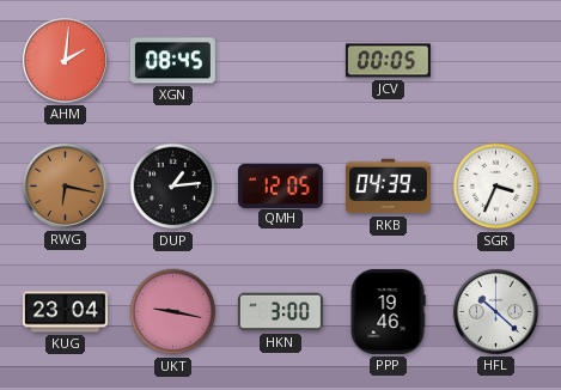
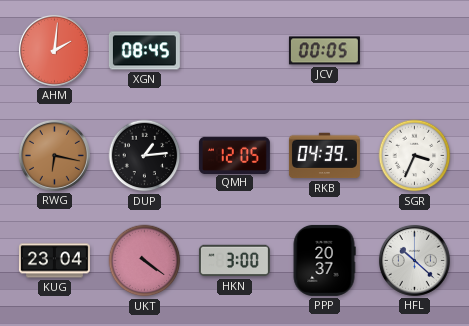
UKT: 9:17 -> 4:21
PPP: 19:46 -> 20:37
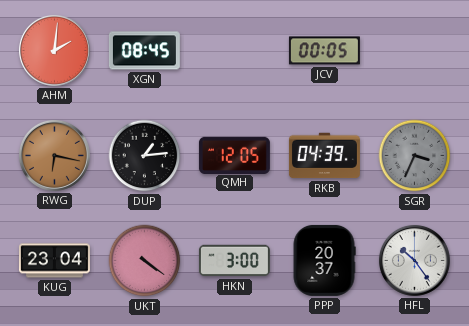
SGR dial: white -> grey
HFL: 10:22 -> 10:24
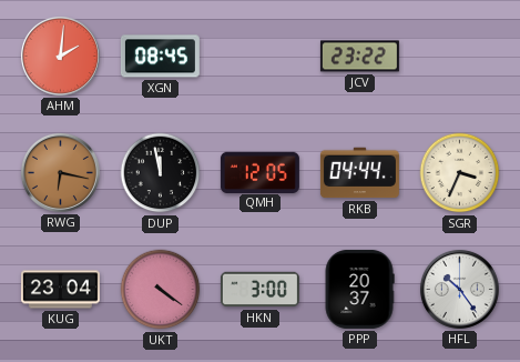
JCV: 00:05 -> 23:22
DUP: 1:14 -> 11:58
RKB: 04:39 -> 04:44
SGR dial: grey -> cream
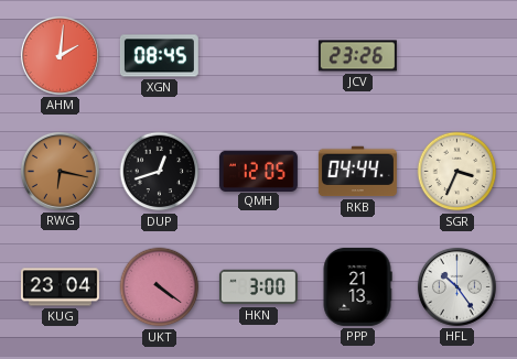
JCV: 23:22 -> 23:26
DUP: 11:58 -> 12:42
PPP: 20:37 -> 21:13
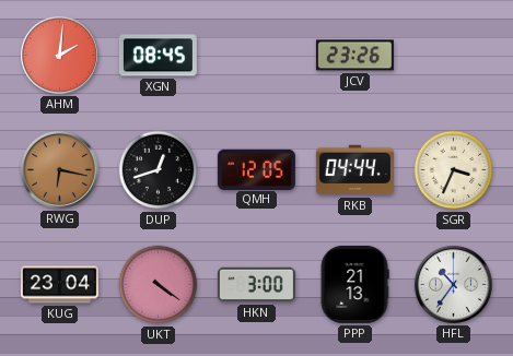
HFL: 10:24 -> 10:36
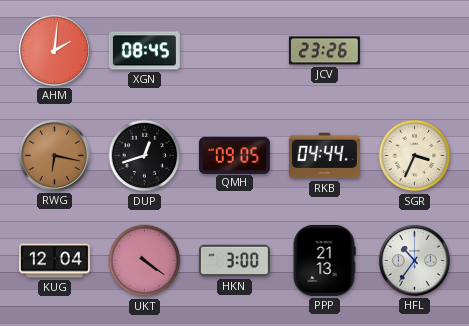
QMH: 12:05 -> 09:05
KUG: 23:04 -> 12:04
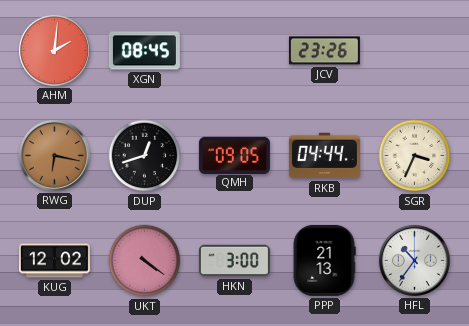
KUG: 12:04 -> 12:02
